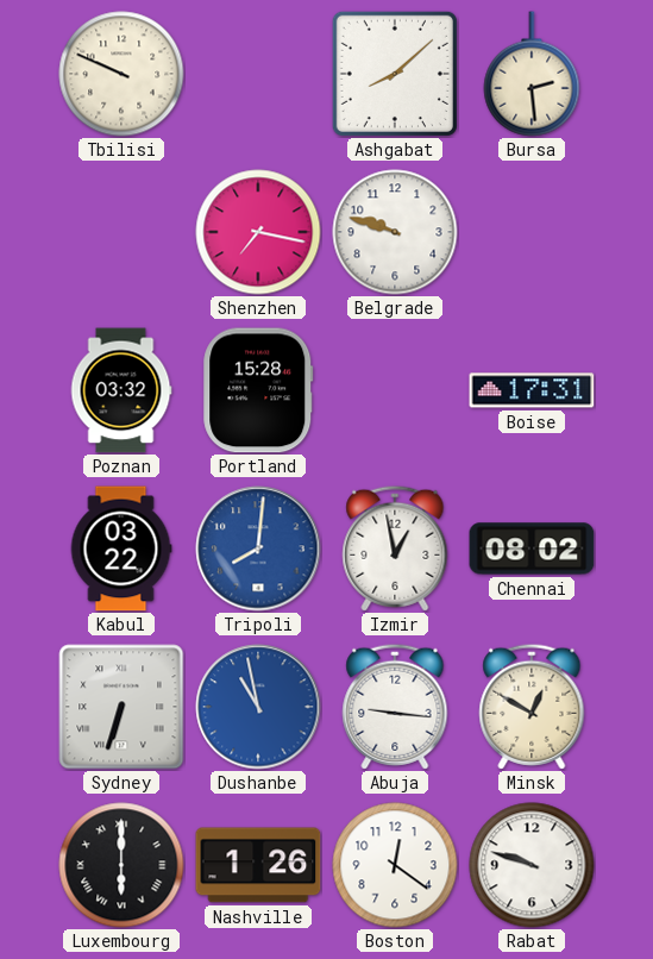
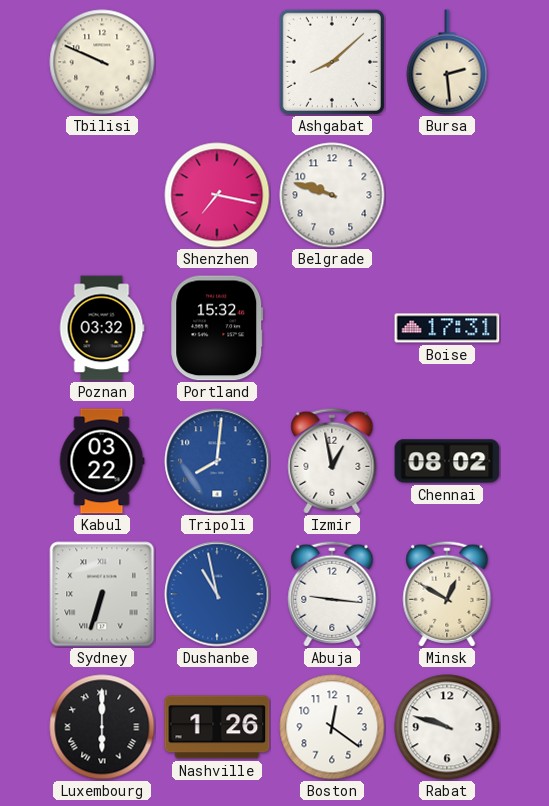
Portland: 15:28 -> 15:32
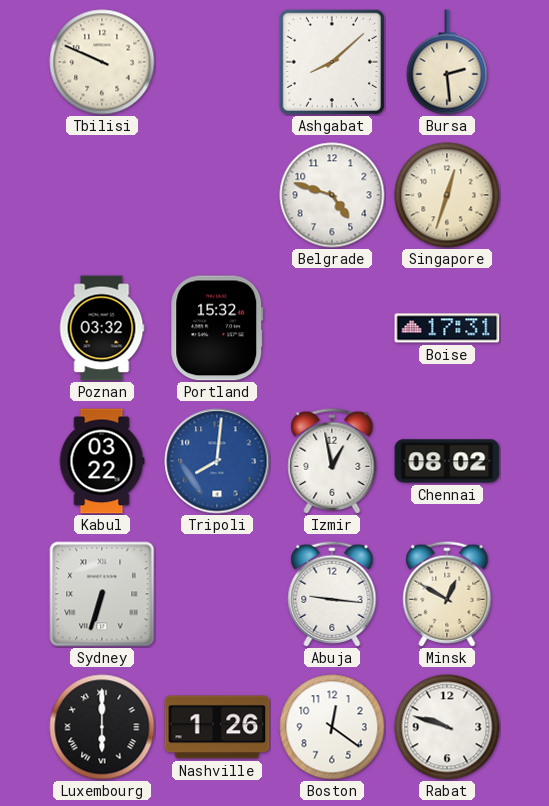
Shenzhen: 7:17 -> none
Belgrade: 9:48 -> 4:48
Singapore: none -> 12:33
Dushanbe: 10:58 -> none
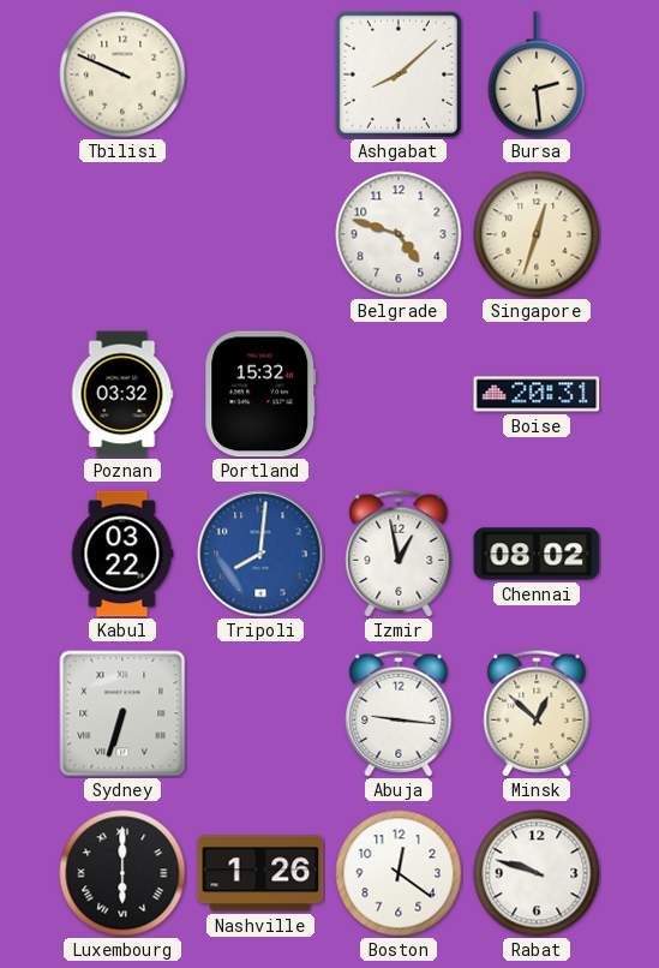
Boise: 17:31 -> 20:31
Minsk: 12:50 -> 12:52
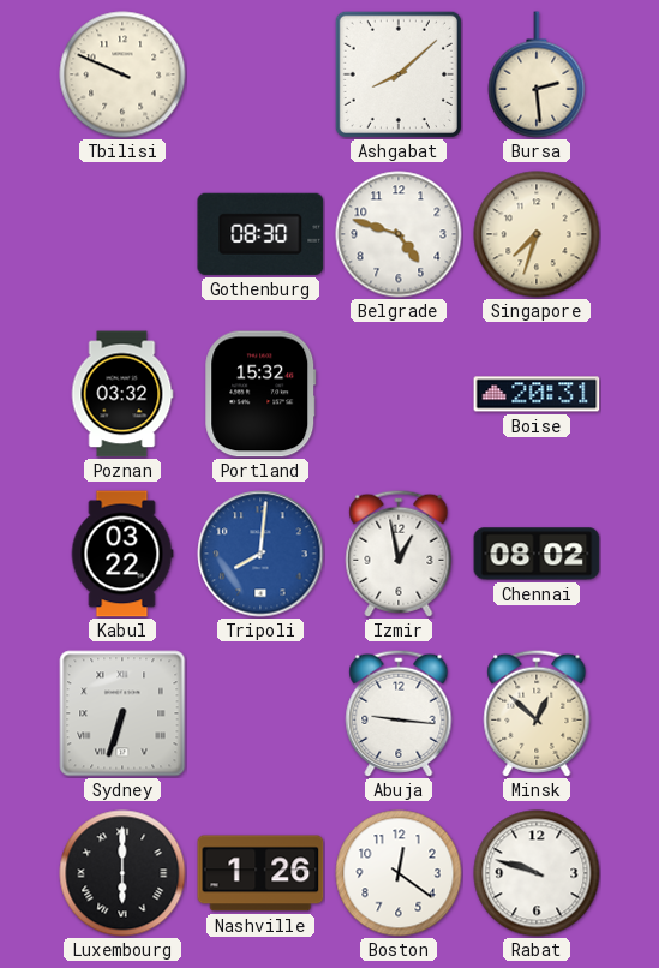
Gothenburg: none -> 08:30
Singapore: 12:33 -> 7:33
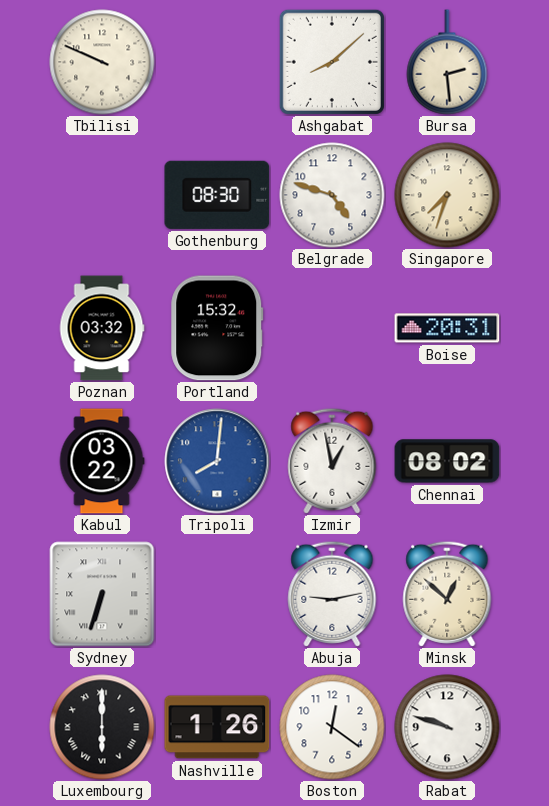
Abuja: 9:16 -> 9:13
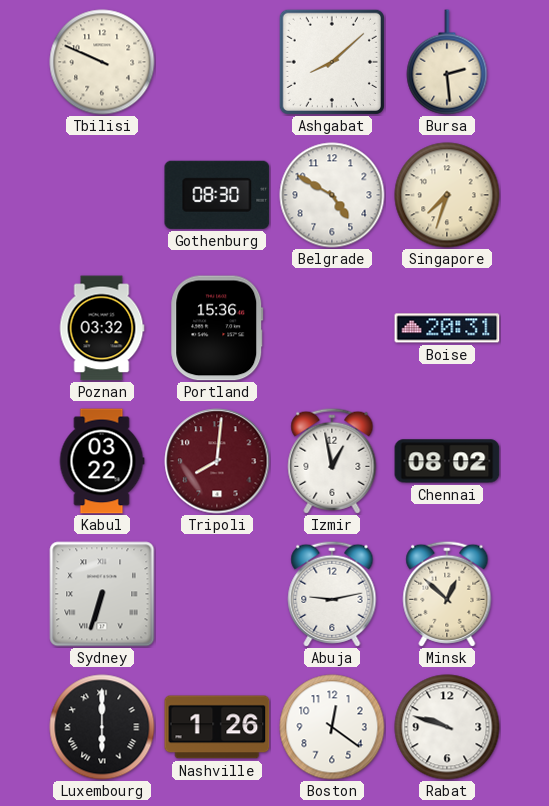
Belgrade: 4:48 -> 4:50
Portland: 15:32 -> 15:36
Tripoli dial: blue -> burgundy
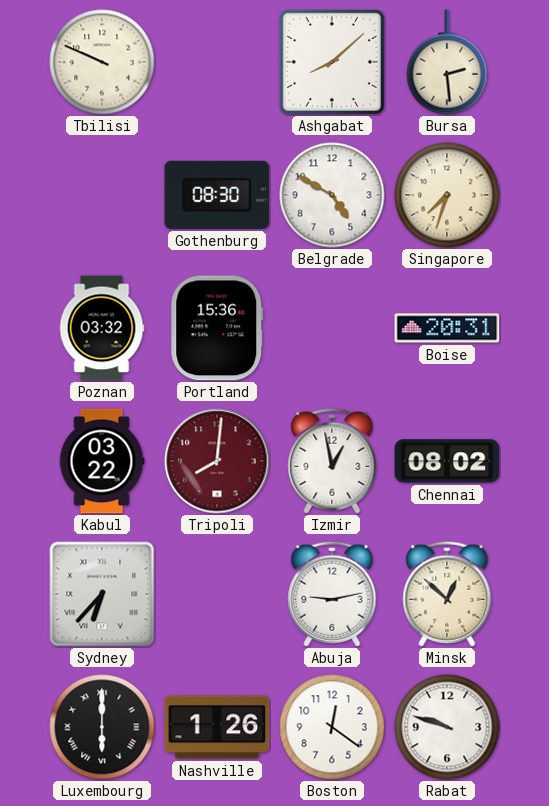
Sydney: 6:33 -> 6:37
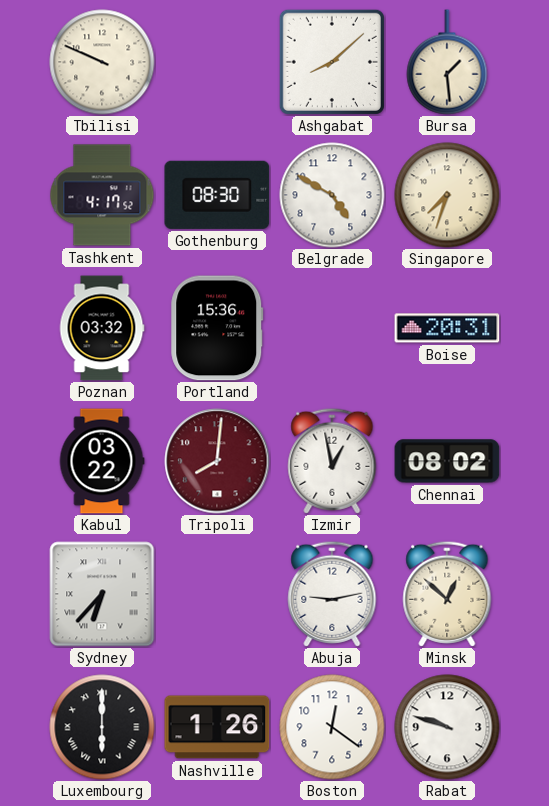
Bursa: 2:29 -> 1:29
Tashkent: none -> 4:17
